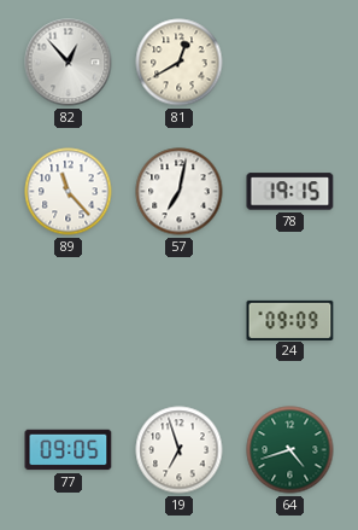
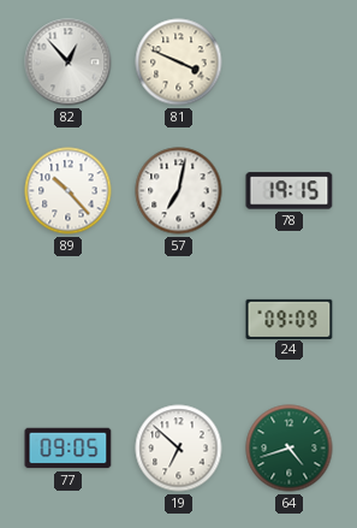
81: 12:40 -> 3:49
89: 11:23 -> 10:23
19: 6:57 -> 6:52
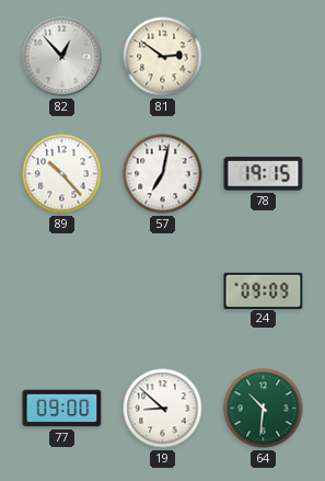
81: 3:49 -> 2:51
77: 09:05 -> 09:00
19: 6:52 -> 8:52
64: 4:42 -> 10:31
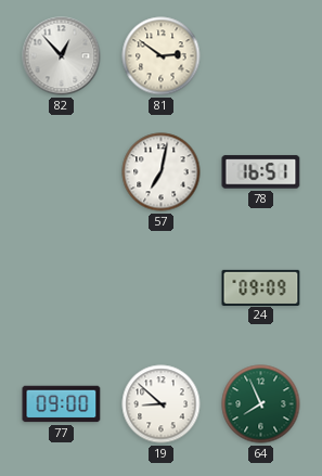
89: 10:23 -> none
78: 19:15 -> 16:51
64: 10:31 -> 7:56
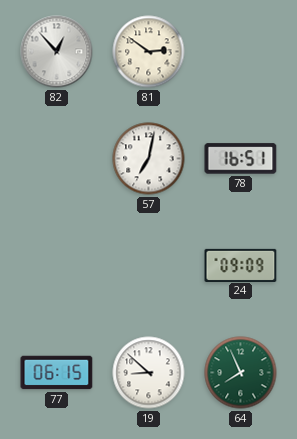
77: 09:00 -> 06:15
